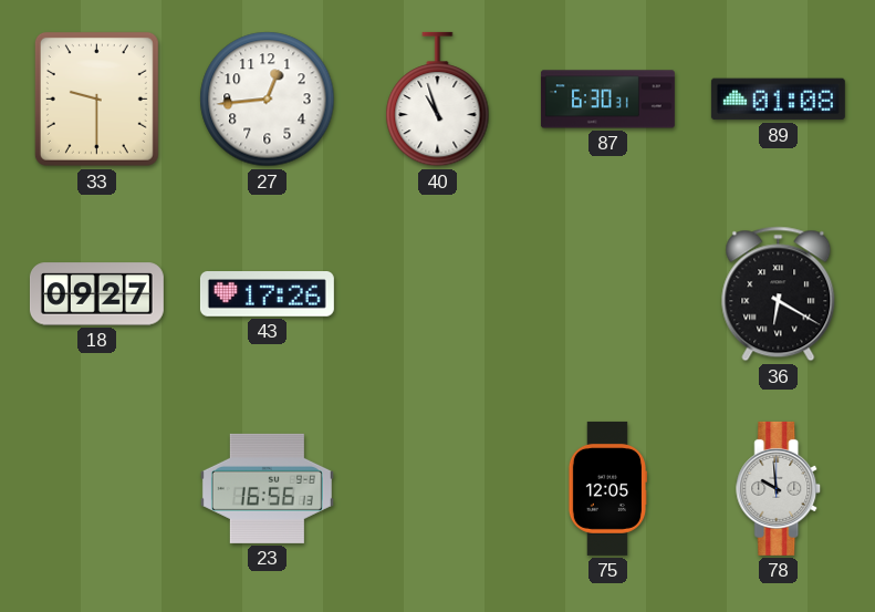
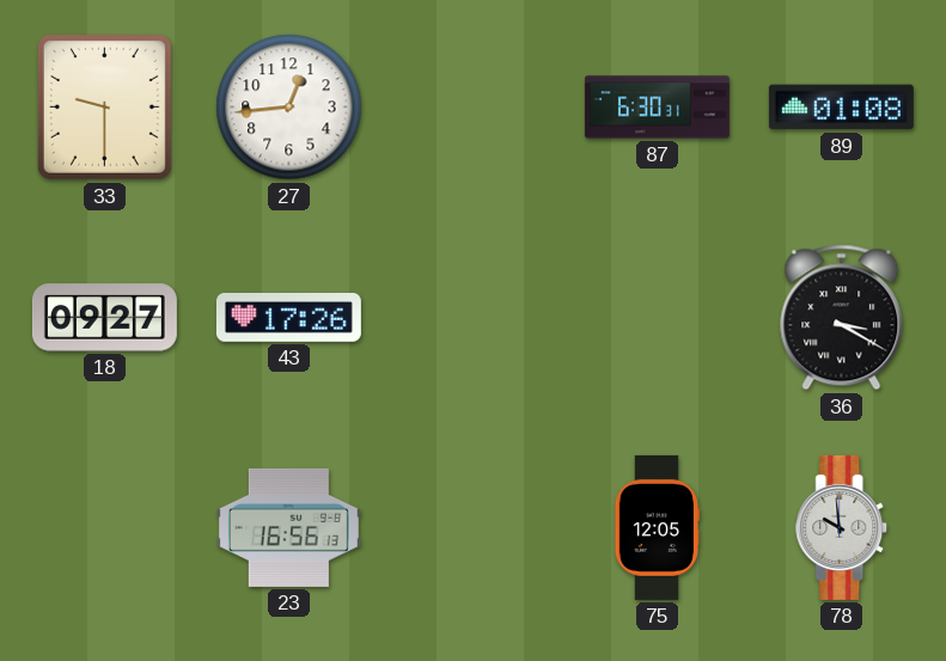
40: 10:57 -> none
36: 6:20 -> 3:20
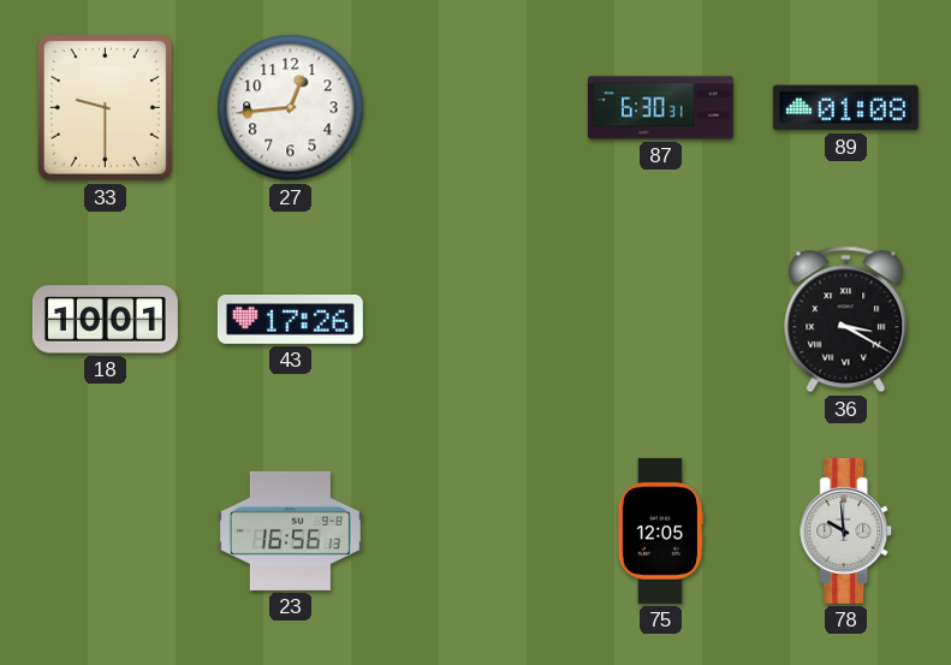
18: 09:27 -> 10:01
